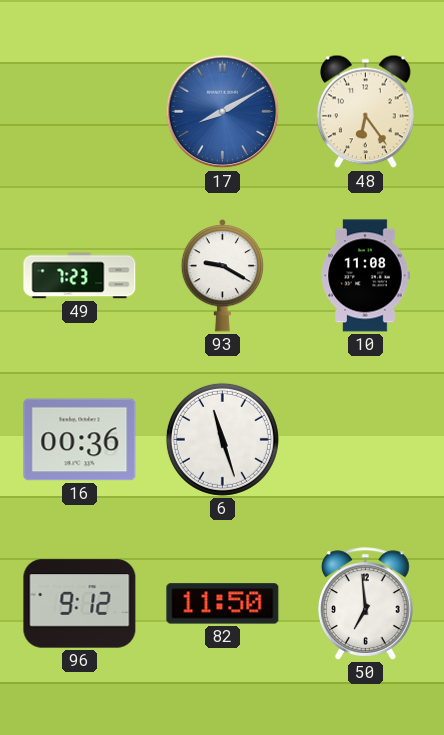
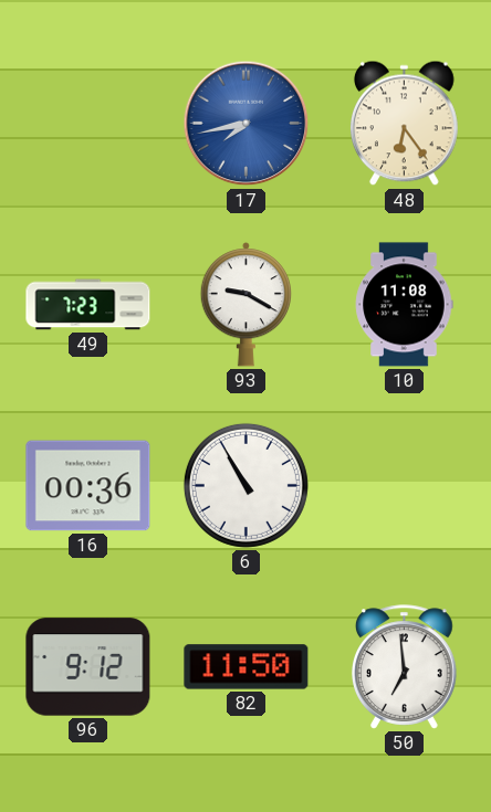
17: 8:10 -> 7:43
6: 11:27 -> 10:55
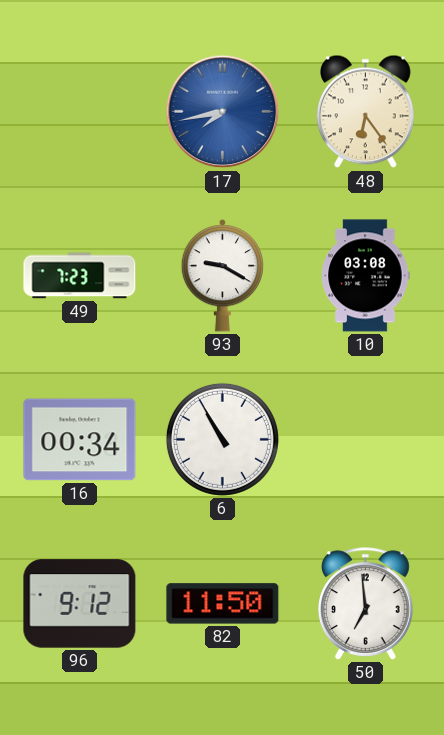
10: 11:08 -> 03:08
16: 00:36 -> 00:34
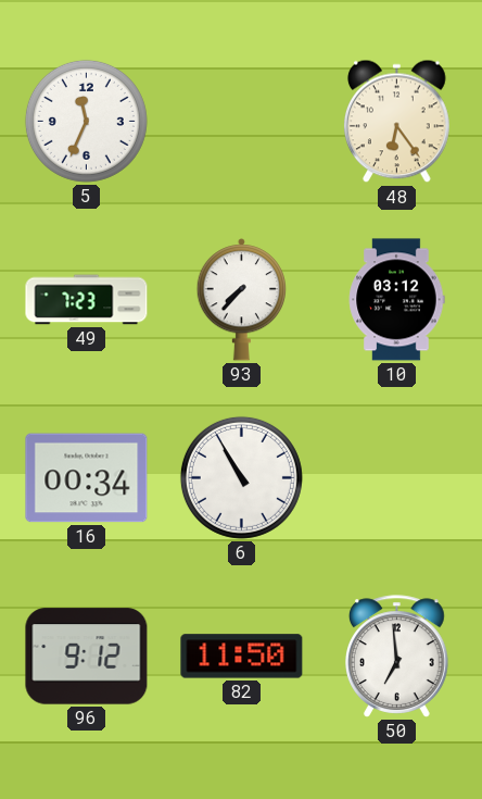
5: none -> 11:34
17: 7:43 -> none
93: 9:20 -> 7:37
10: 03:08 -> 03:12
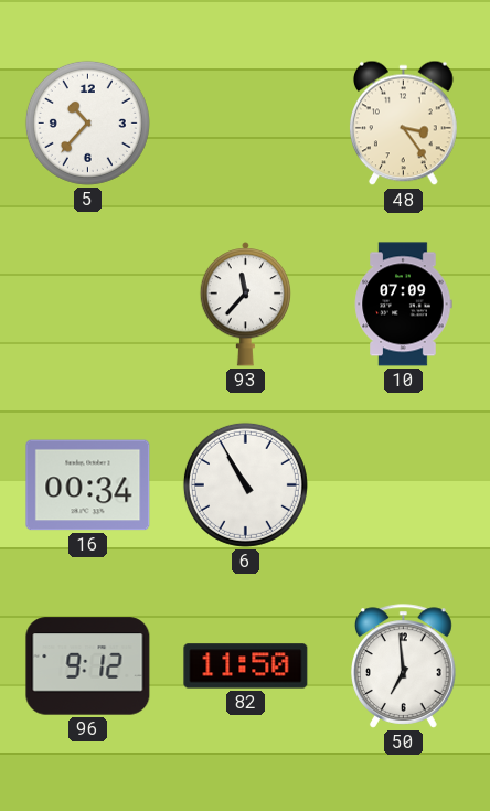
5: 11:34 -> 10:37
48: 6:24 -> 3:24
49: 7:23 -> none
93: 7:37 -> 11:37
10: 03:12 -> 07:09
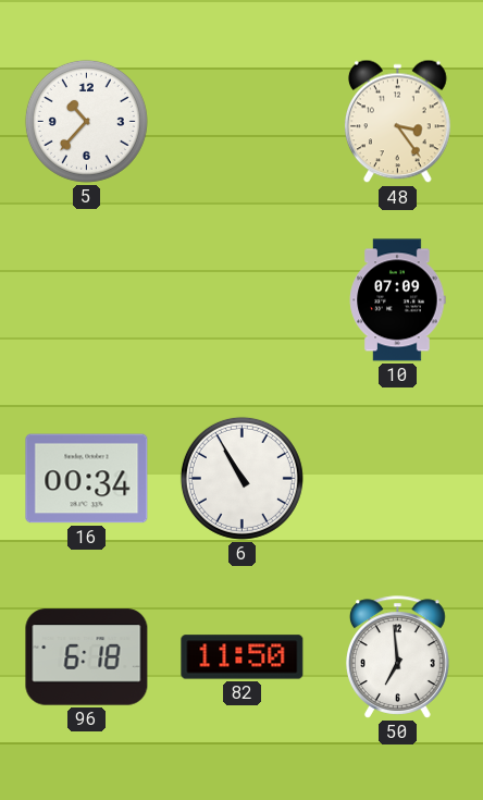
93: 11:37 -> none
96: 9:12 -> 6:18
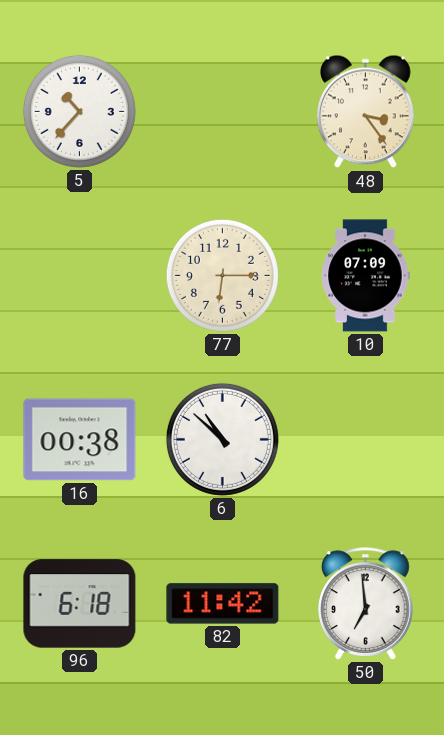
77: none -> 6:15
16: 00:34 -> 00:38
6: 10:55 -> 10:52
82: 11:50 -> 11:42
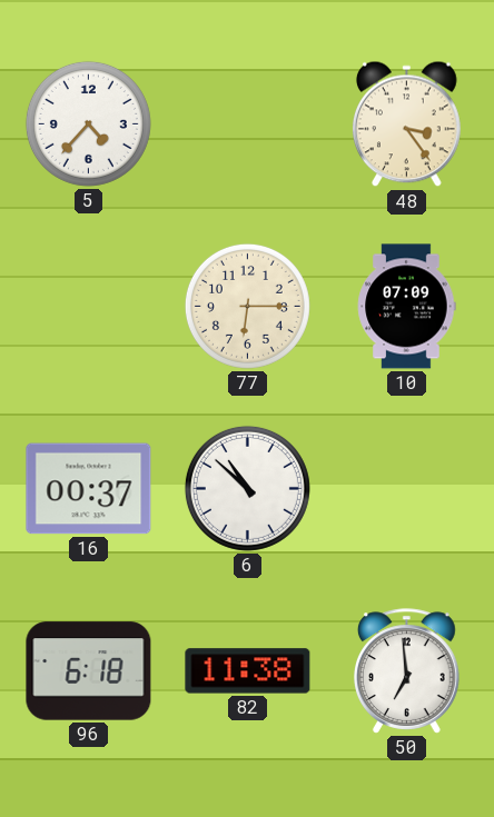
5: 10:37 -> 4:37
16: 00:38 -> 00:37
82: 11:42 -> 11:38
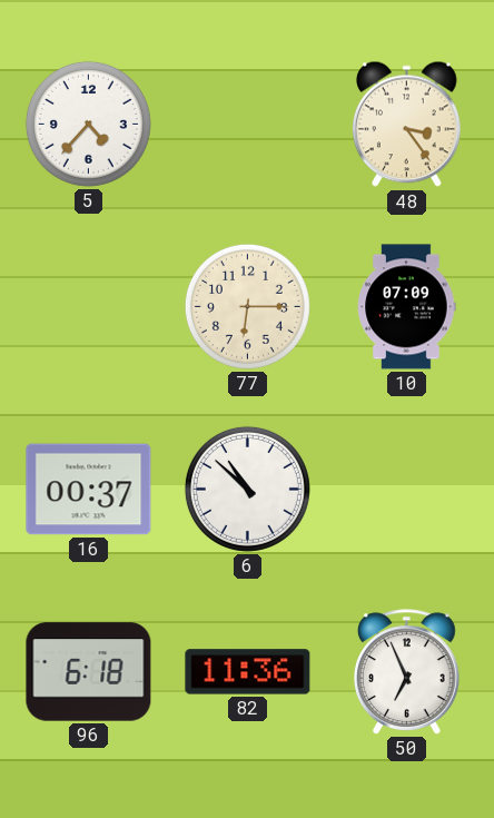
82: 11:38 -> 11:36
50: 6:59 -> 6:56
